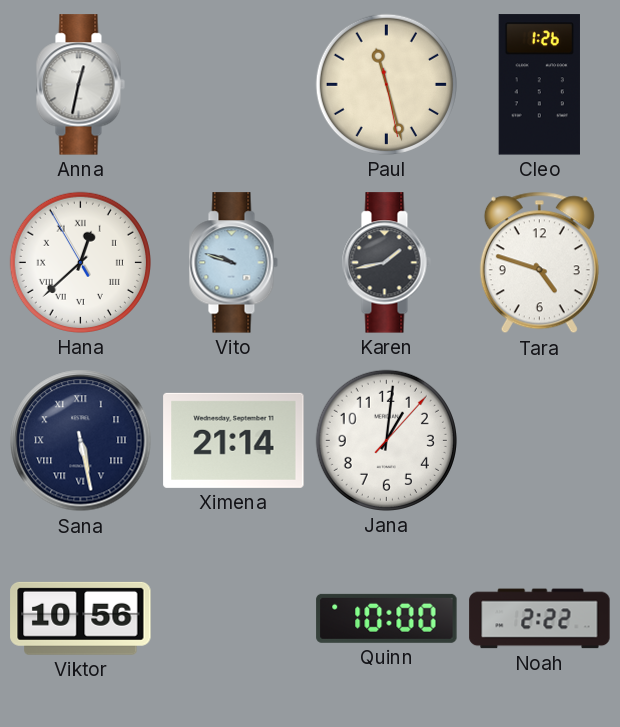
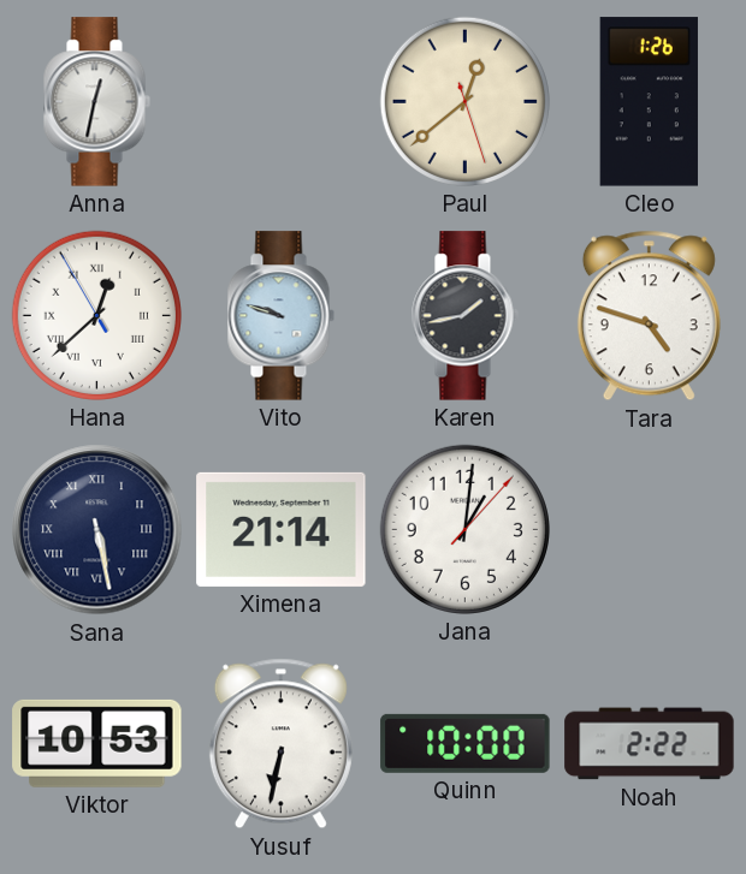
Paul: 11:27 -> 12:38
Viktor: 10:56 -> 10:53
Yusuf: none -> 6:32
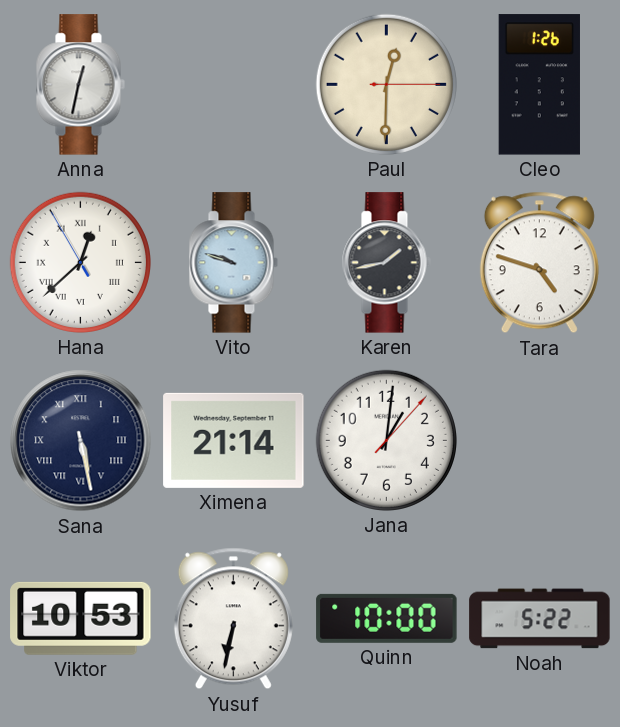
Paul: 12:38 -> 12:30
Noah: 2:22 -> 5:22
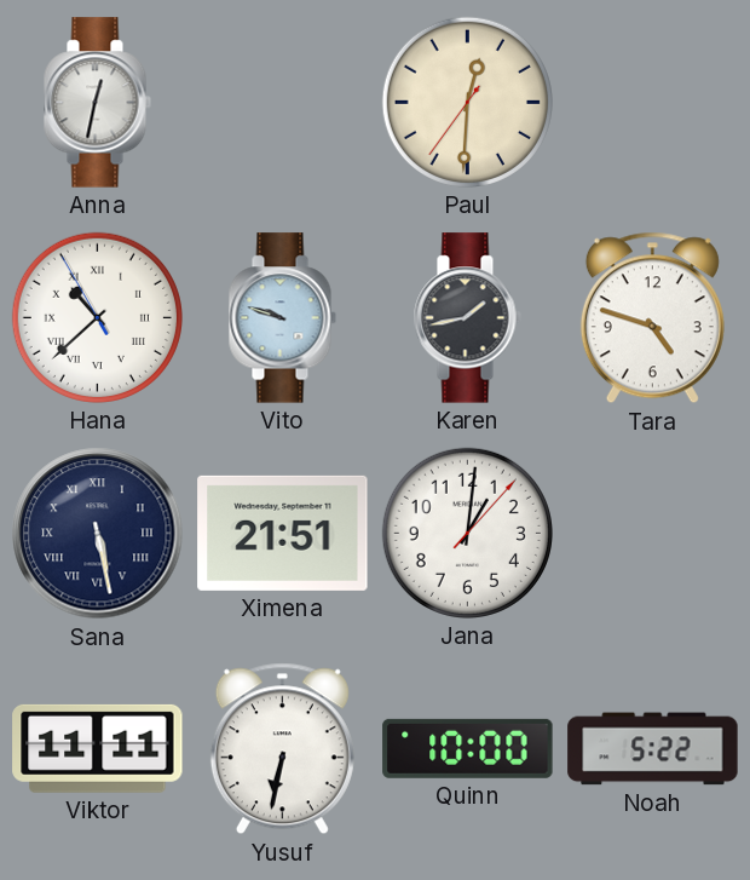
Paul: 12:30:15 -> 12:30:36
Cleo: 1:26 -> none
Hana: 12:37 -> 10:37
Ximena: 21:14 -> 21:51
Viktor: 10:53 -> 11:11
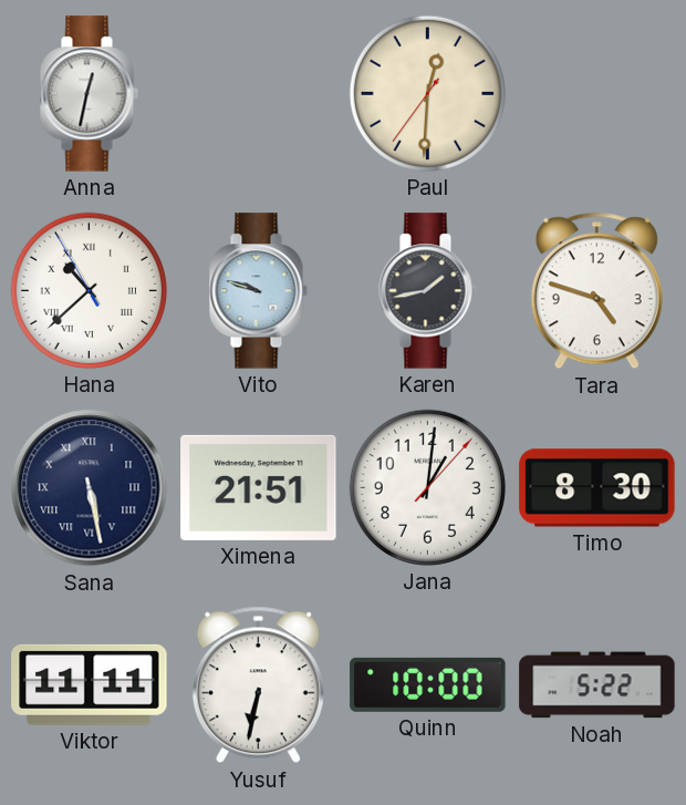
Timo: none -> 8:30
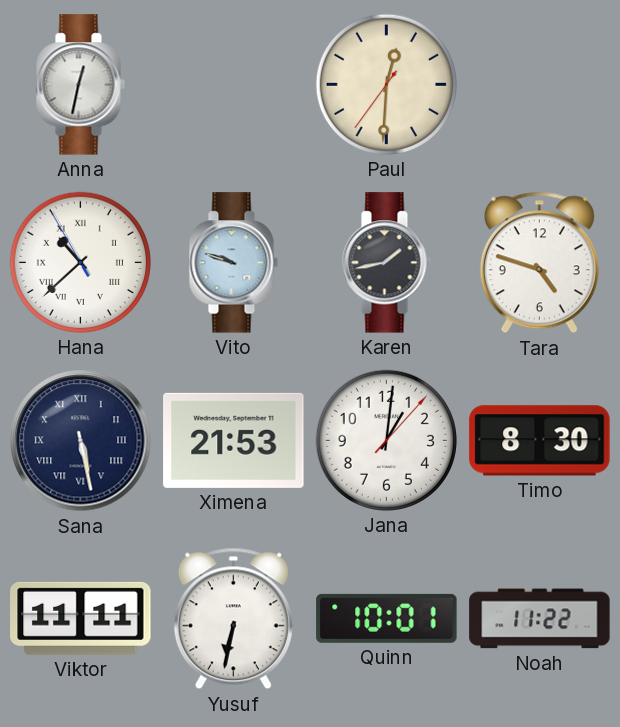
Ximena: 21:51 -> 21:53
Quinn: 10:00 -> 10:01
Noah: 5:22 -> 11:22
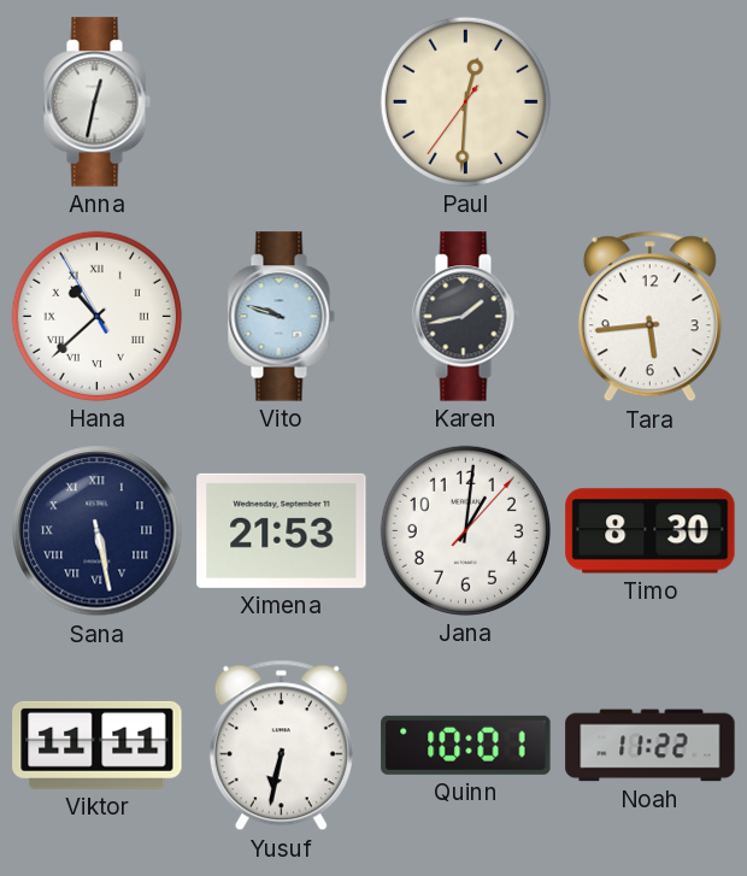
Tara: 4:48 -> 5:44
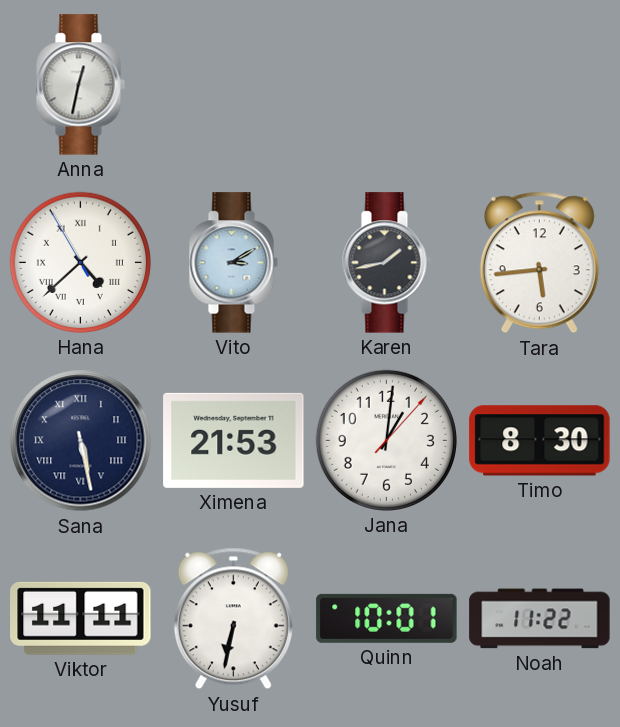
Paul: 12:30 -> none
Hana: 10:37 -> 4:37
Vito: 9:48 -> 3:10
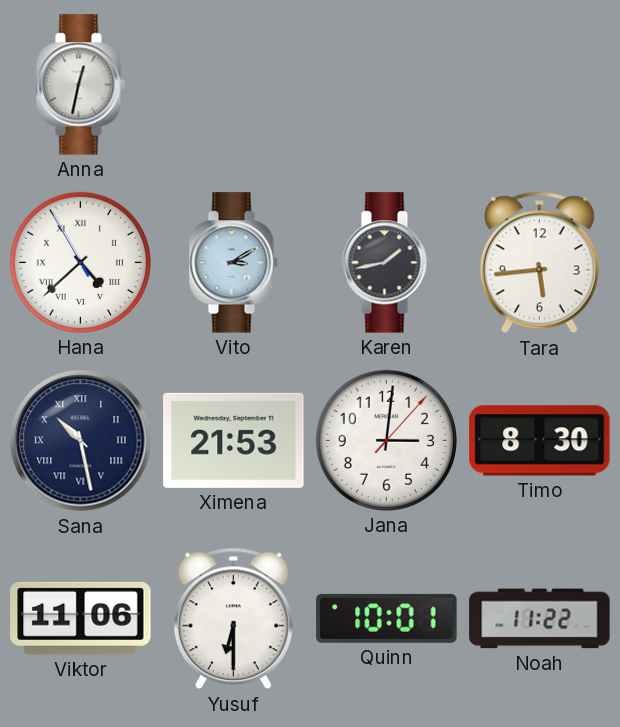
Sana: 5:28 -> 10:28
Jana: 1:01 -> 3:01
Viktor: 11:11 -> 11:06
Yusuf: 6:32 -> 6:30
